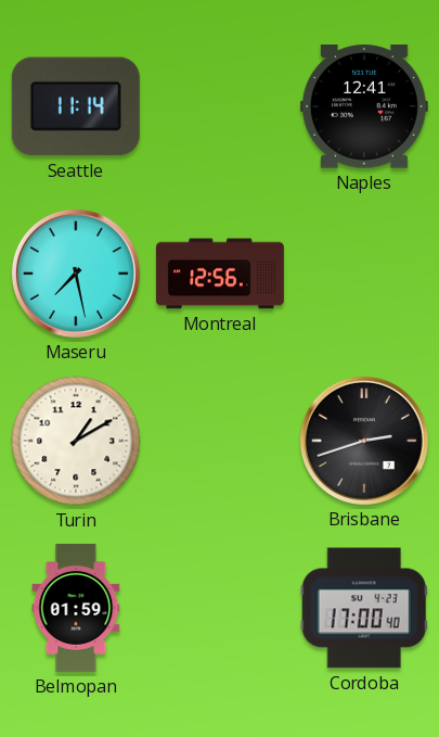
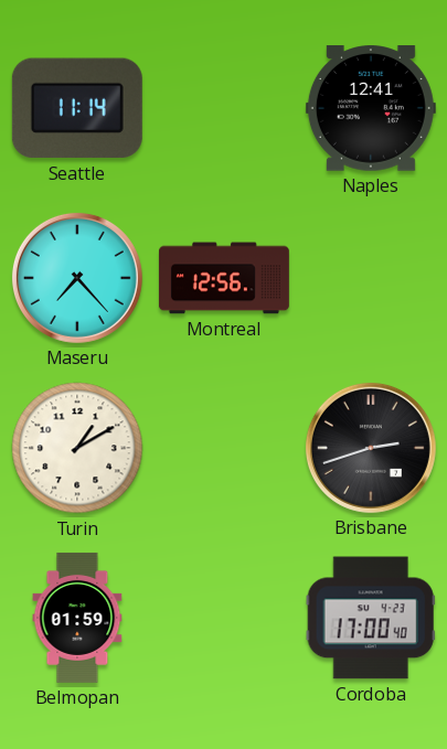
Maseru: 7:28 -> 7:23
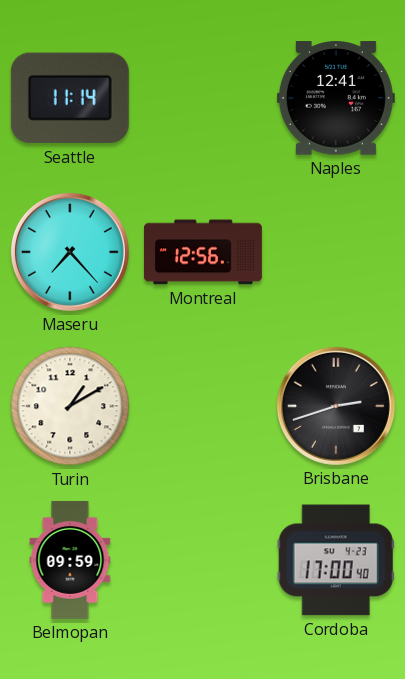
Belmopan: 01:59 -> 09:59
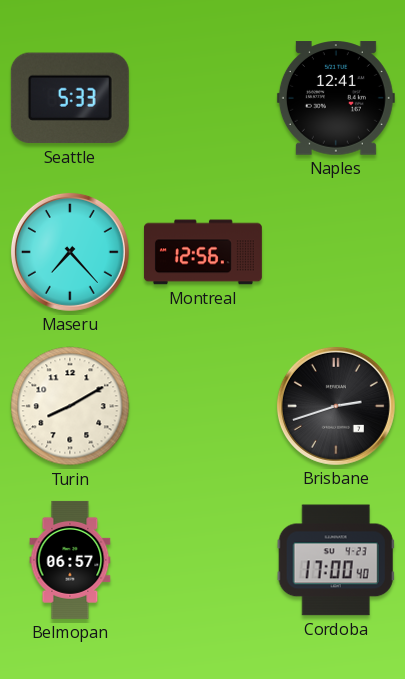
Seattle: 11:14 -> 5:33
Turin: 1:10 -> 8:10
Belmopan: 09:59 -> 06:57
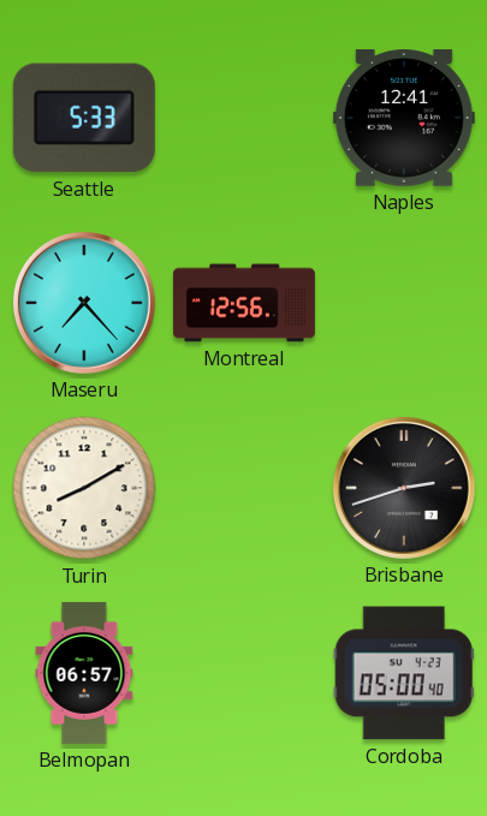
Cordoba: 17:00 -> 05:00
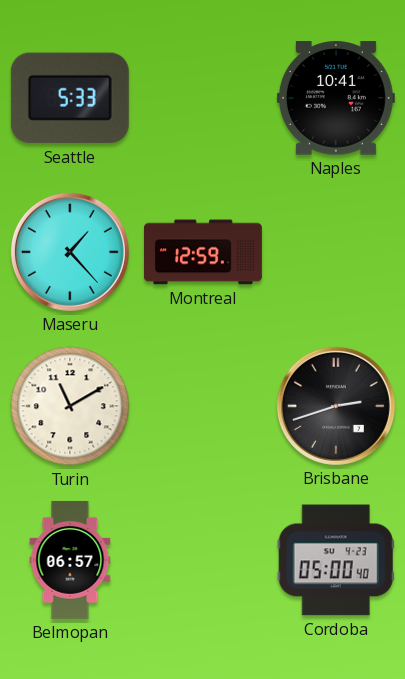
Naples: 12:41 -> 10:41
Maseru: 7:23 -> 1:23
Montreal: 12:56 -> 12:59
Turin: 8:10 -> 11:10
